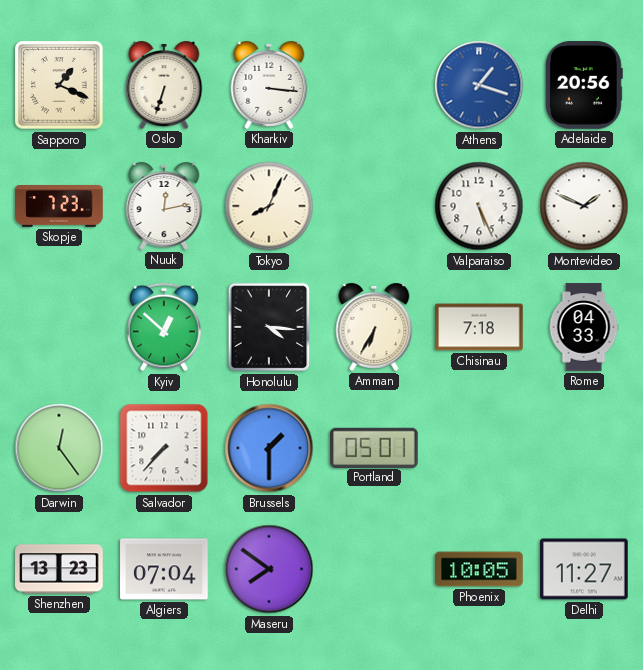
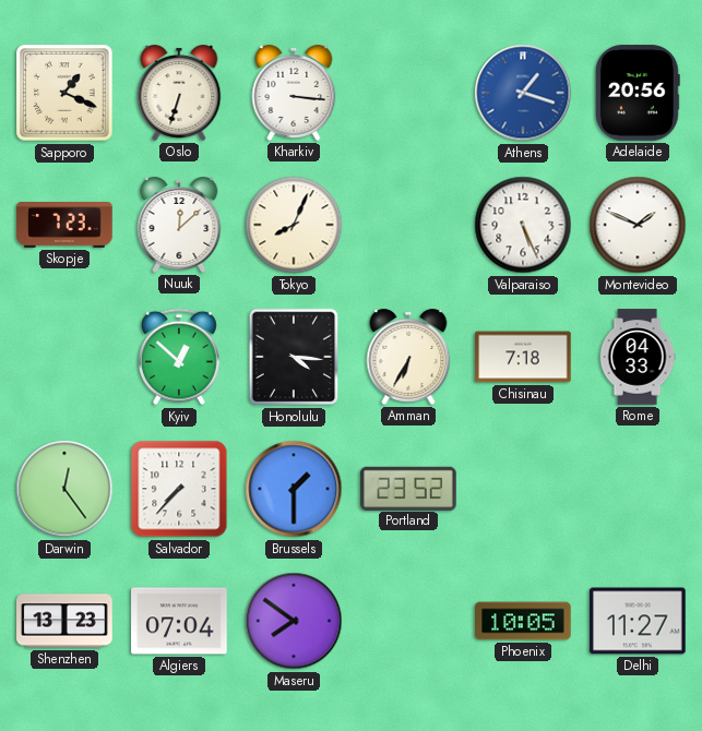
Nuuk: 12:13 -> 12:08
Portland: 05:01 -> 23:52
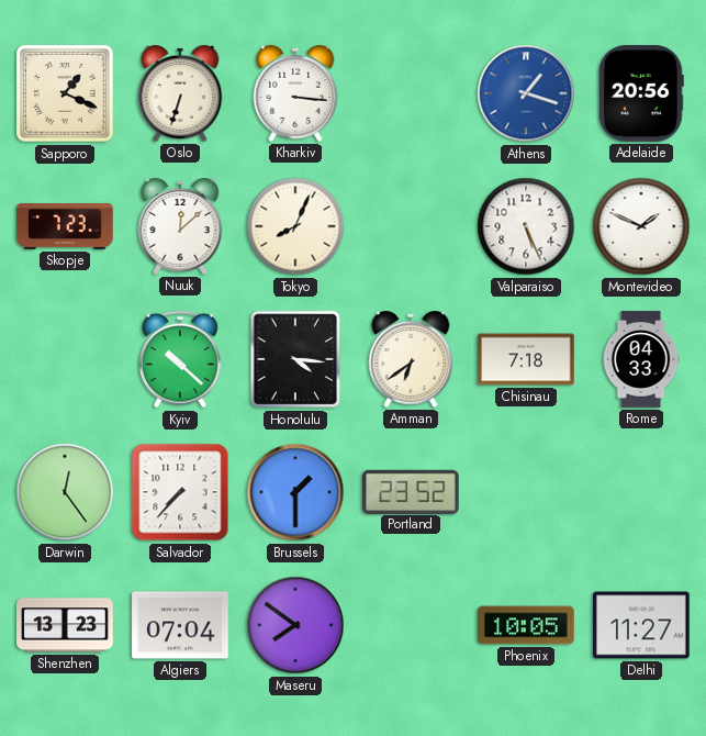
Kyiv: 12:52 -> 10:22
Amman: 6:35 -> 6:39
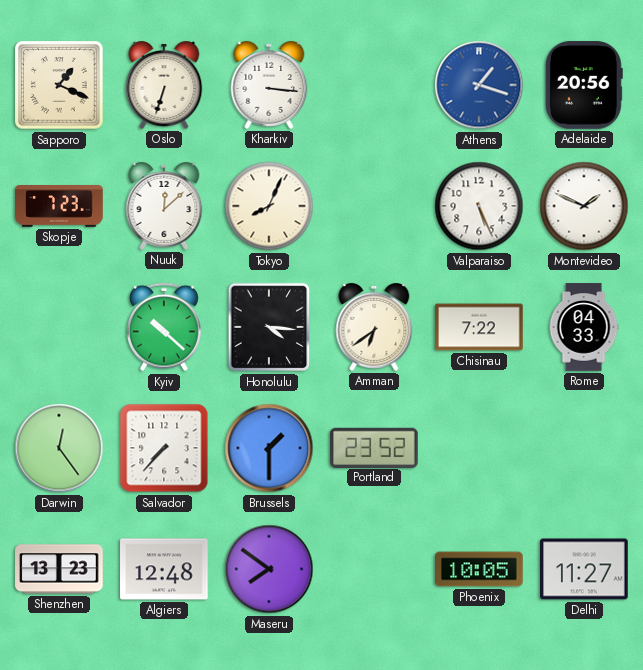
Chisinau: 7:18 -> 7:22
Algiers: 07:04 -> 12:48
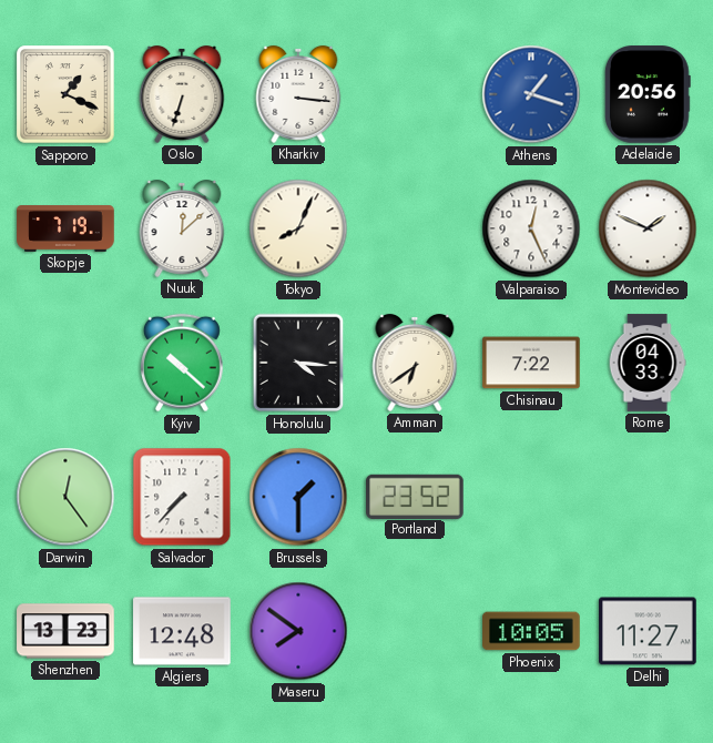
Skopje: 7:23 -> 7:19
Valparaiso: 5:26 -> 12:26
